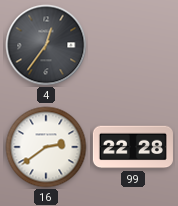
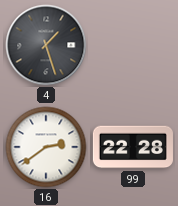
4: 12:36 -> 1:27
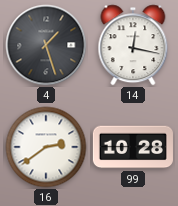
14: none -> 12:17
99: 22:28 -> 10:28
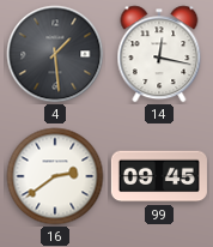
4: 1:27 -> 1:29
99: 10:28 -> 09:45
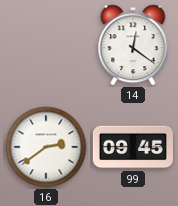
4: 1:29 -> none
14: 12:17 -> 12:21
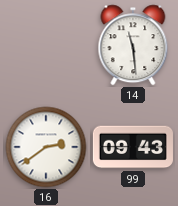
14: 12:21 -> 11:29
99: 09:45 -> 09:43
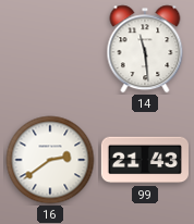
99: 09:43 -> 21:43
